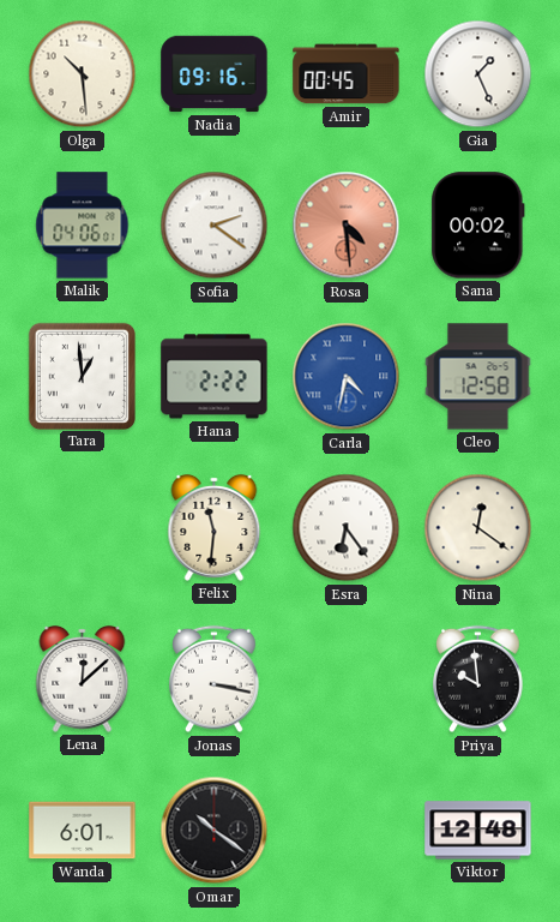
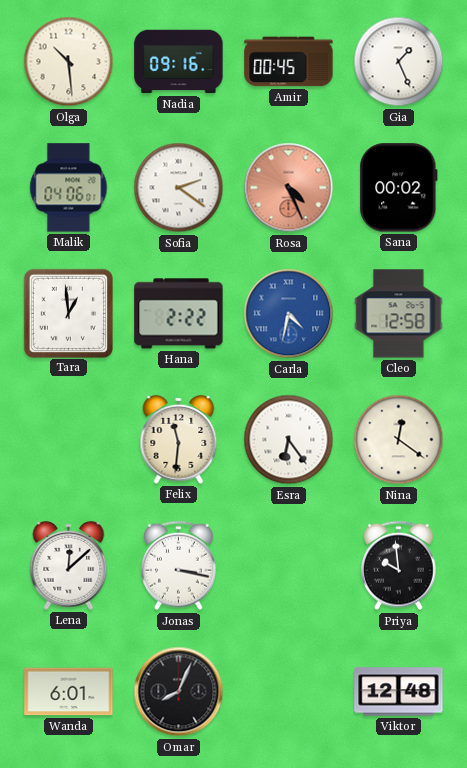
Rosa: 4:29 -> 4:26
Omar: 10:21 -> 8:04
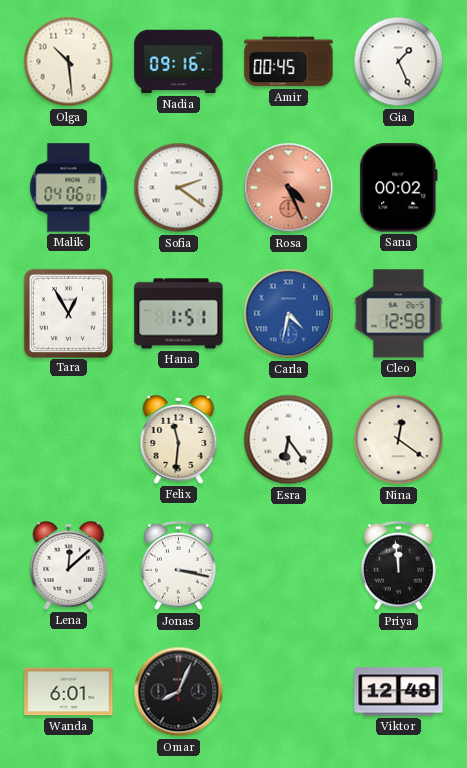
Tara: 12:59 -> 12:55
Hana: 2:22 -> 1:51
Priya: 9:59 -> 11:59
